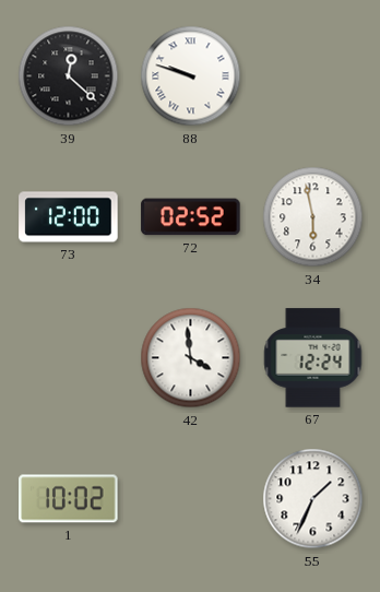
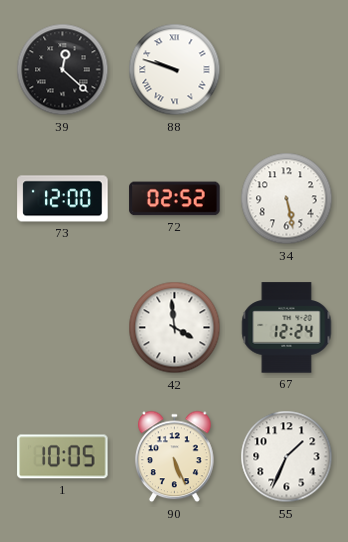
34: 5:58 -> 5:28
1: 10:02 -> 10:05
90: none -> 5:26
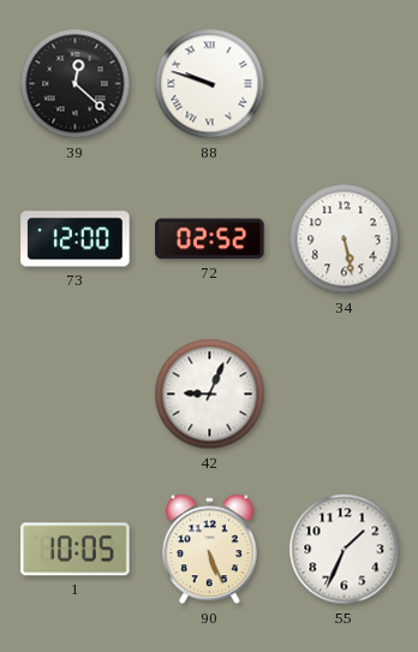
42: 3:59 -> 9:04
67: 12:24 -> none
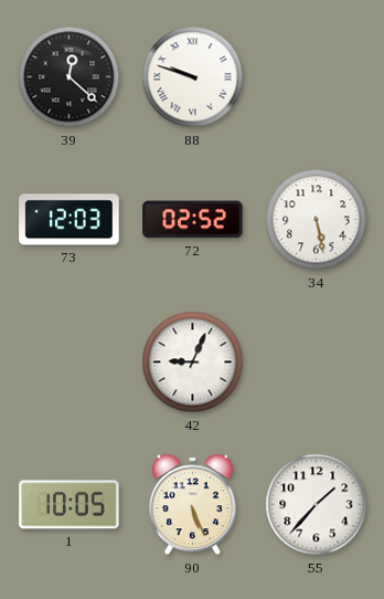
73: 12:00 -> 12:03
55: 1:34 -> 1:37
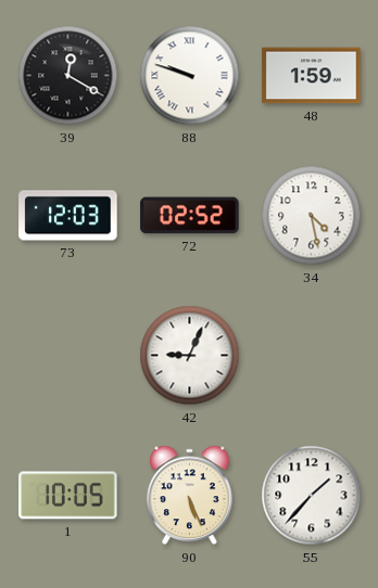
39: 12:22 -> 12:20
48: none -> 1:59
34: 5:28 -> 4:28
